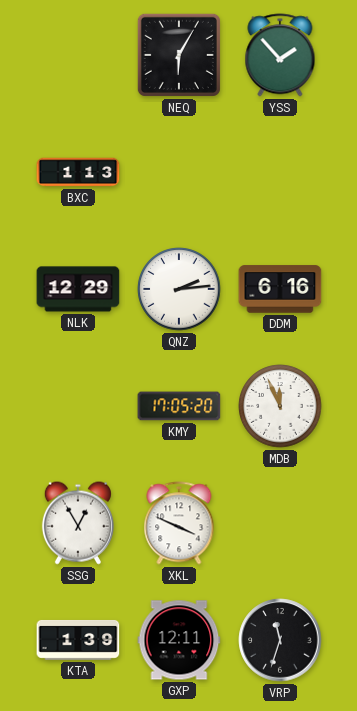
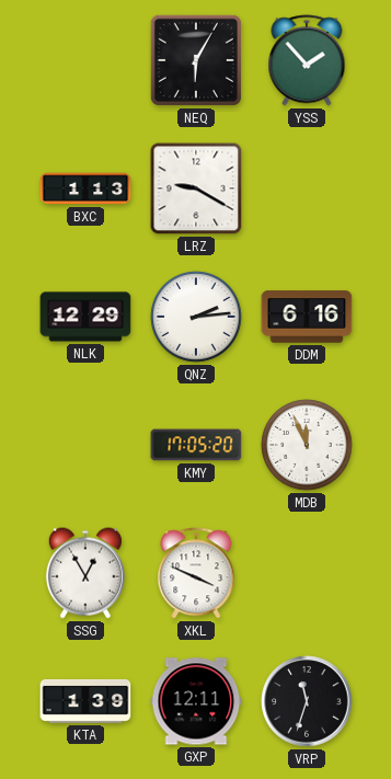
LRZ: none -> 9:20
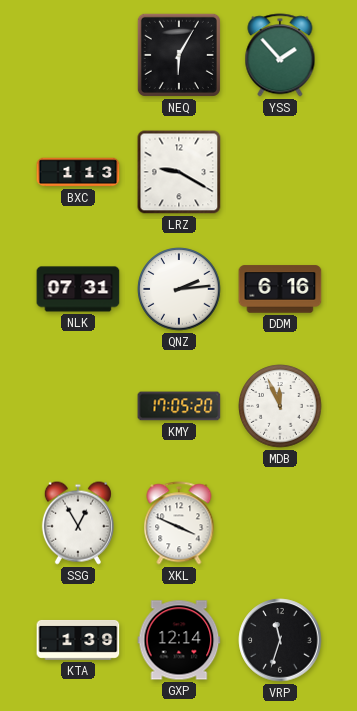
NLK: 12:29 -> 07:31
GXP: 12:11 -> 12:14
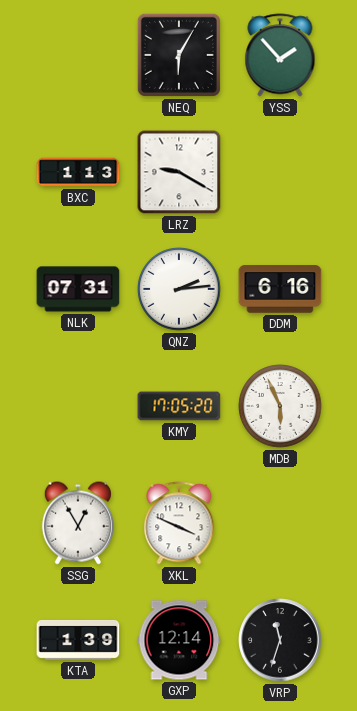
MDB: 11:56 -> 5:56
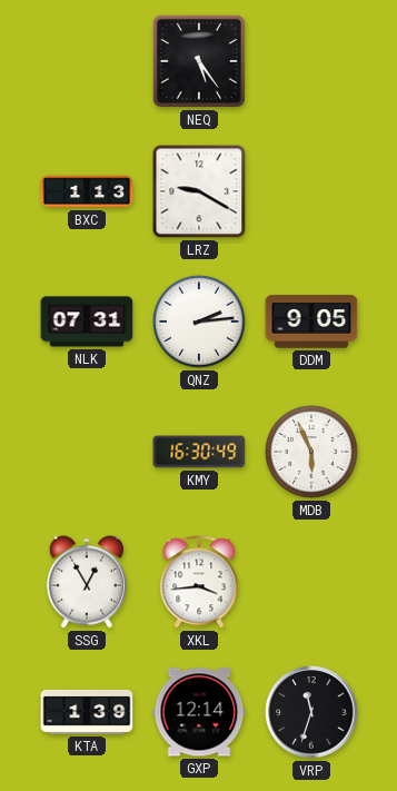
NEQ: 6:05 -> 5:24
YSS: 1:53 -> none
DDM: 6:16 -> 9:05
KMY: 17:05 -> 16:30
XKL: 3:49 -> 3:44
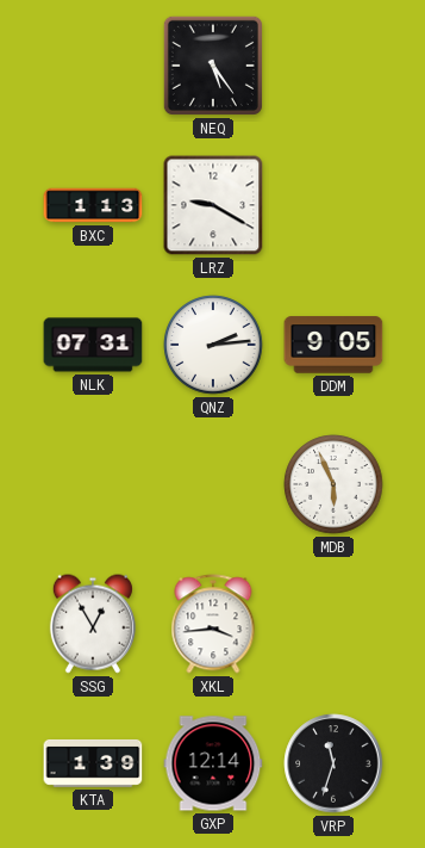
KMY: 16:30 -> none
